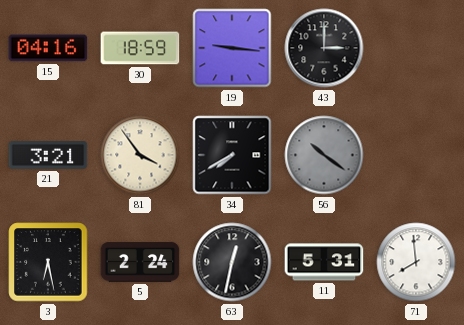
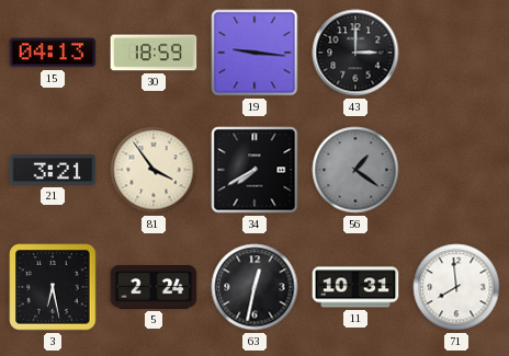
15: 04:16 -> 04:13
56: 10:21 -> 1:21
11: 5:31 -> 10:31
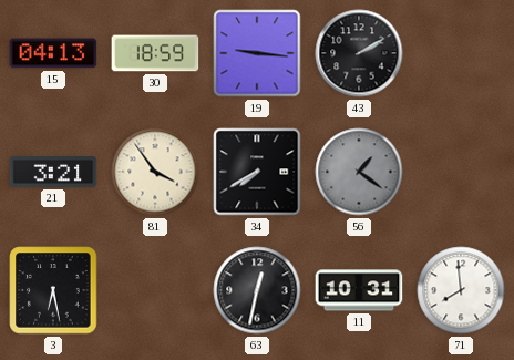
43: 3:00 -> 2:10
5: 2:24 -> none
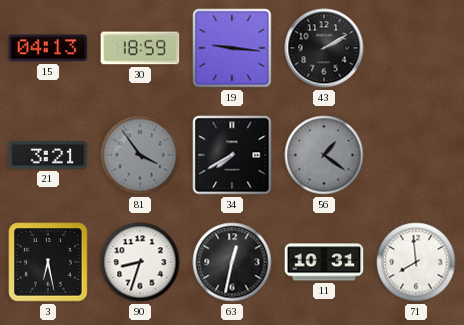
81 dial: cream -> grey
90: none -> 8:33
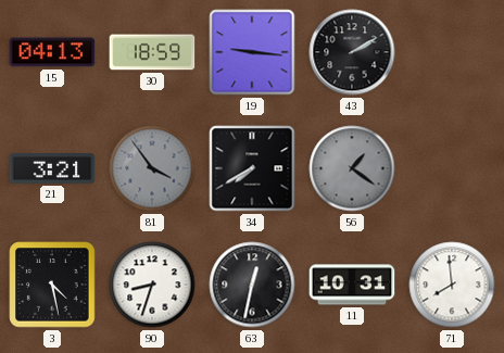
3: 6:28 -> 4:28
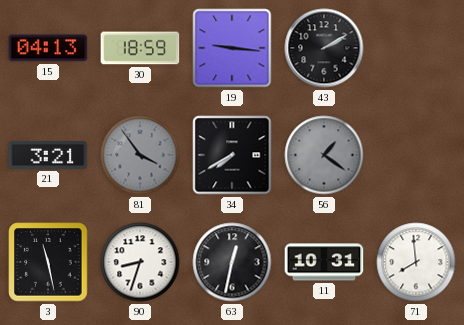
3: 4:28 -> 11:28
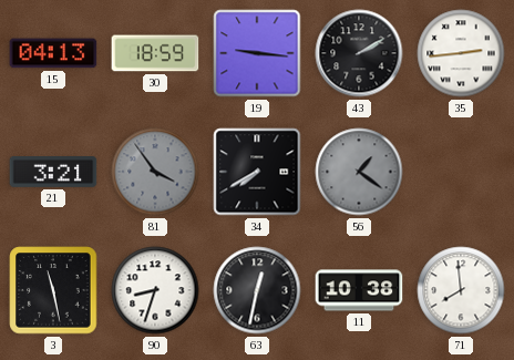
35: none -> 2:44
11: 10:31 -> 10:38
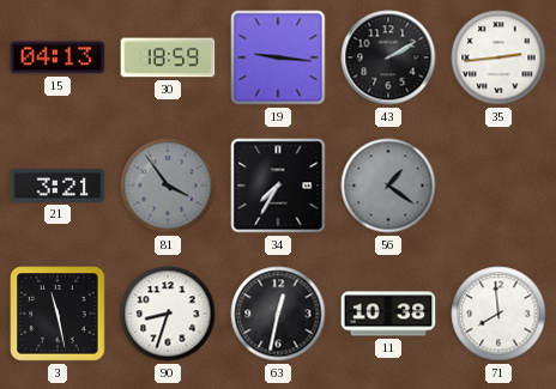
34: 7:40 -> 7:35
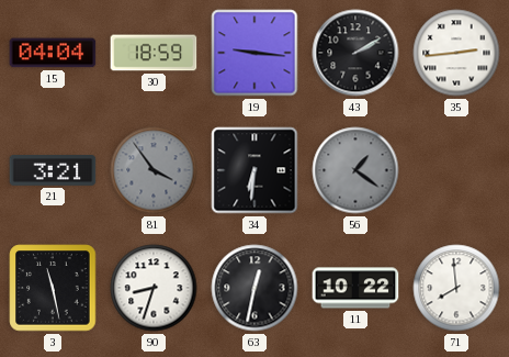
15: 04:13 -> 04:04
34: 7:35 -> 6:31
11: 10:38 -> 10:22
